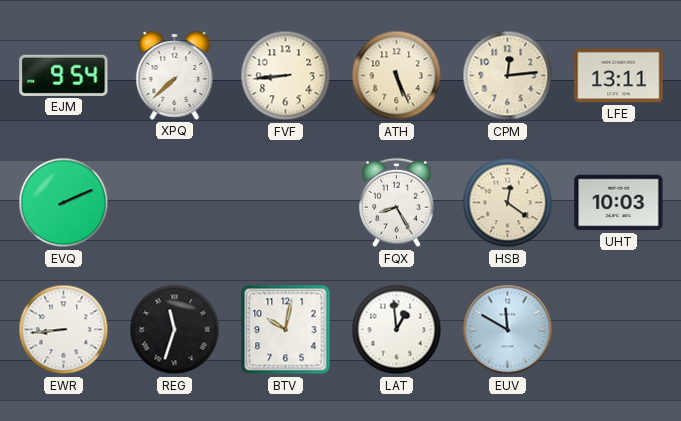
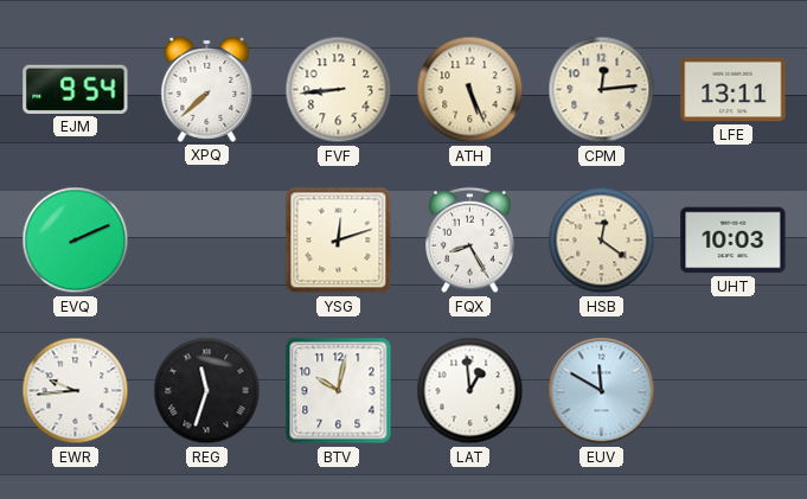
YSG: none -> 12:12
EWR: 8:44 -> 9:44
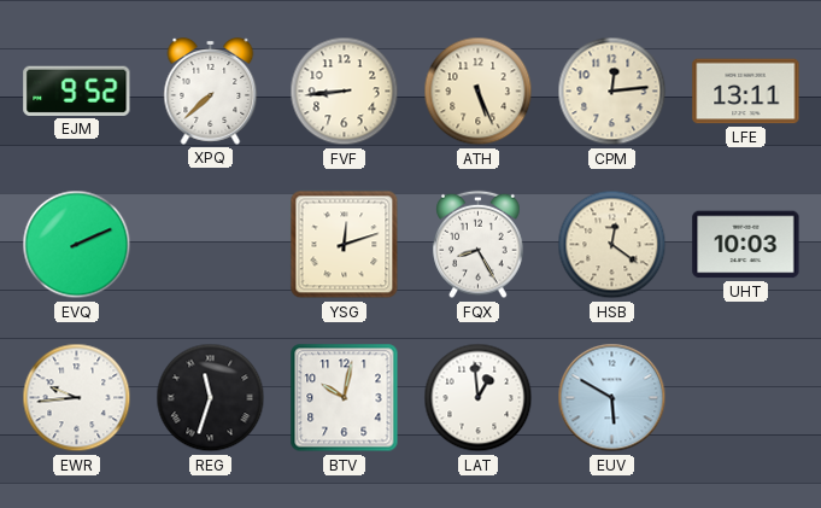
EJM: 9:54 -> 9:52
EUV: 11:50 -> 5:50
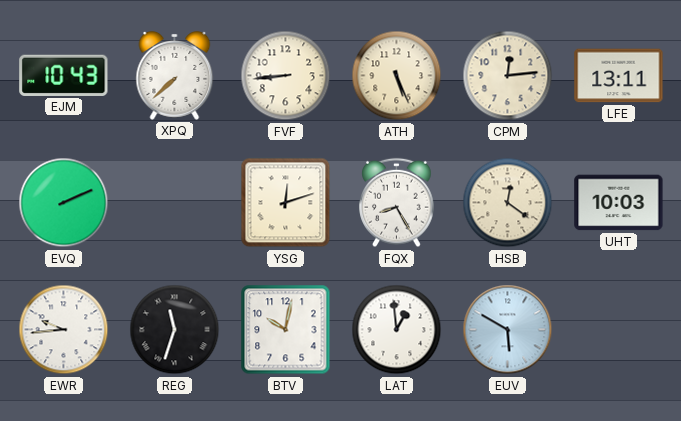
EJM: 9:52 -> 10:43
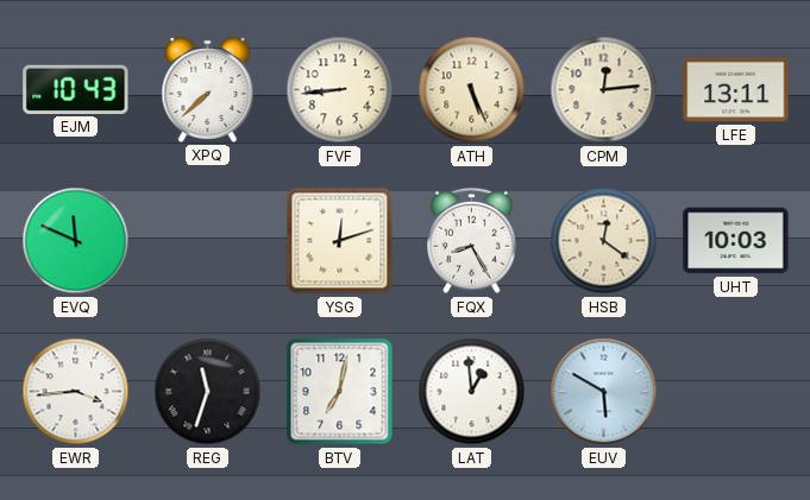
EVQ: 2:11 -> 11:49
EWR: 9:44 -> 3:44
BTV: 10:02 -> 7:02
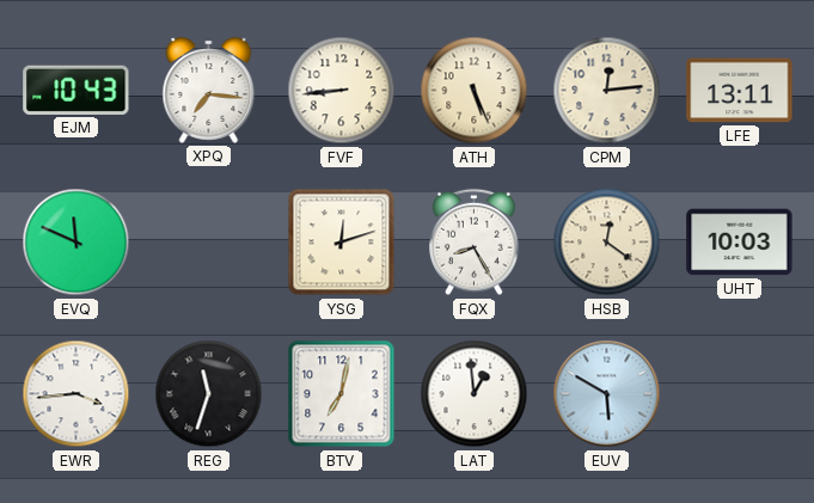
XPQ: 7:38 -> 7:16
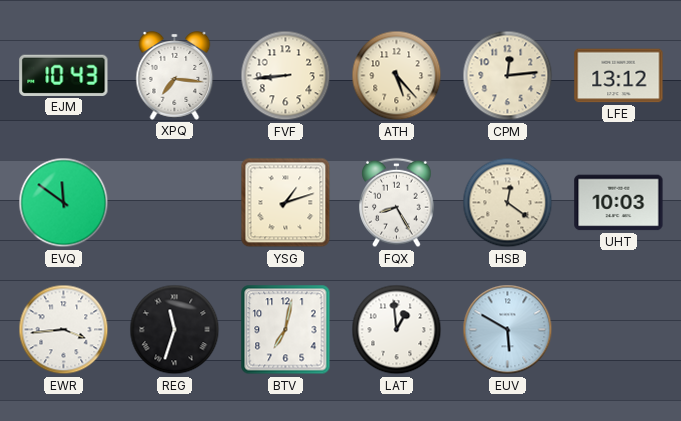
ATH: 5:26 -> 5:23
LFE: 13:11 -> 13:12
EVQ: 11:49 -> 11:51
YSG: 12:12 -> 1:12
